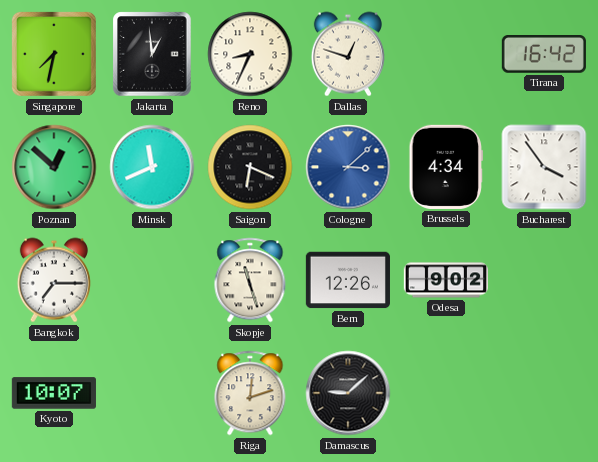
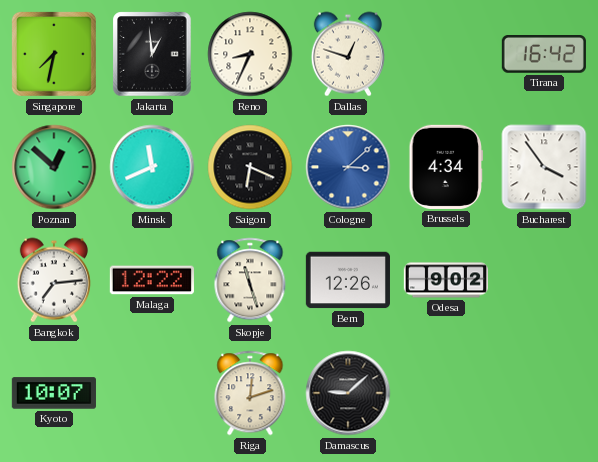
Bangkok: 7:15 -> 7:14
Malaga: none -> 12:22
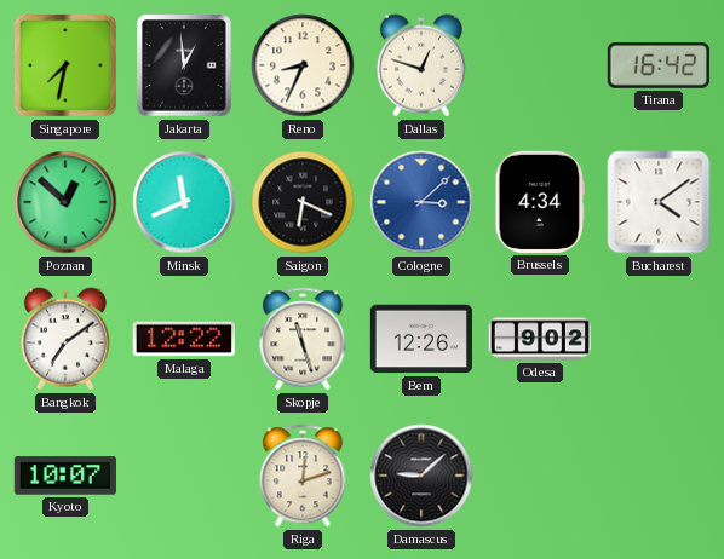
Bucharest: 3:54 -> 4:09
Bangkok: 7:14 -> 7:09
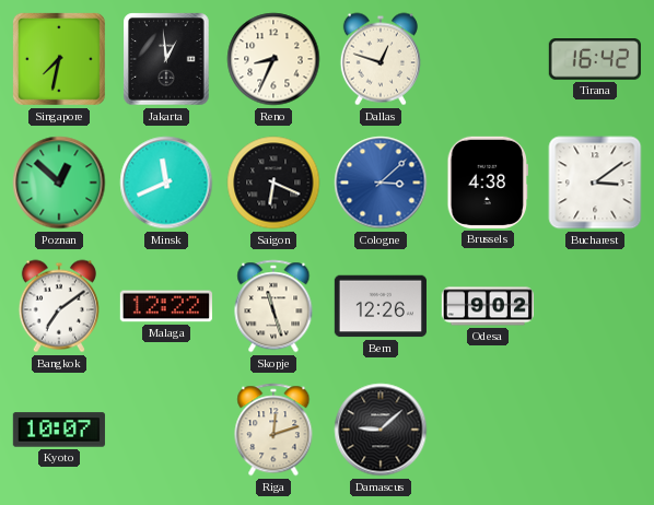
Brussels: 4:34 -> 4:38
Bucharest: 4:09 -> 3:09
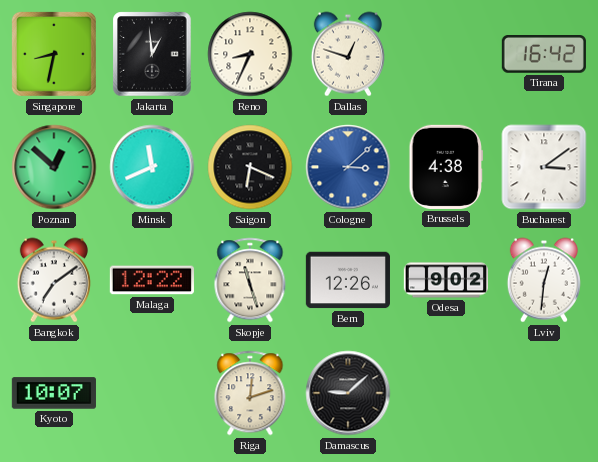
Singapore: 7:32 -> 8:32
Lviv: none -> 12:31
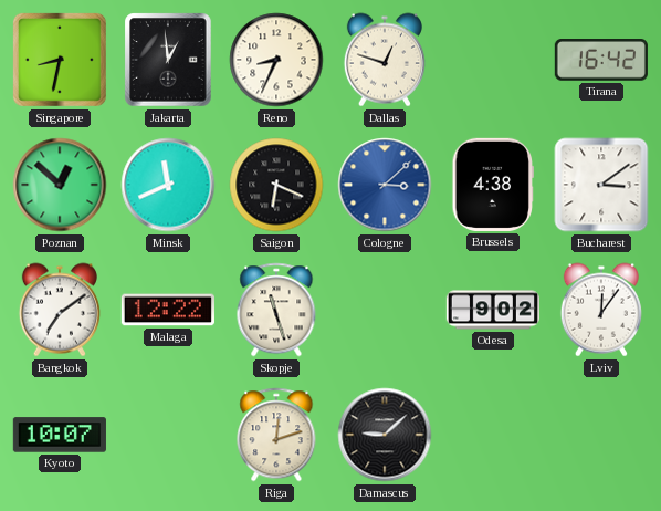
Bern: 12:26 -> none
Lviv: 12:31 -> 12:06
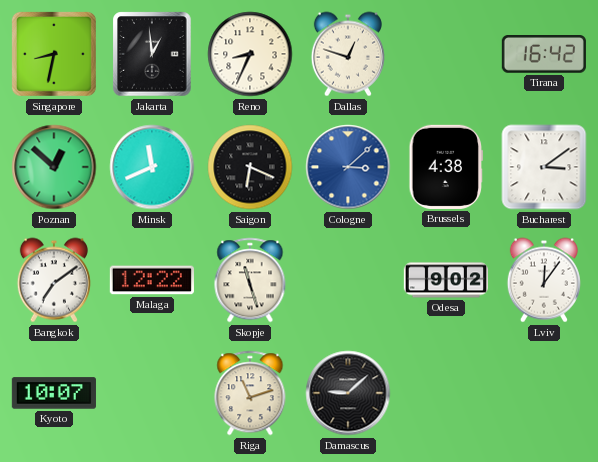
Riga: 12:12 -> 11:12
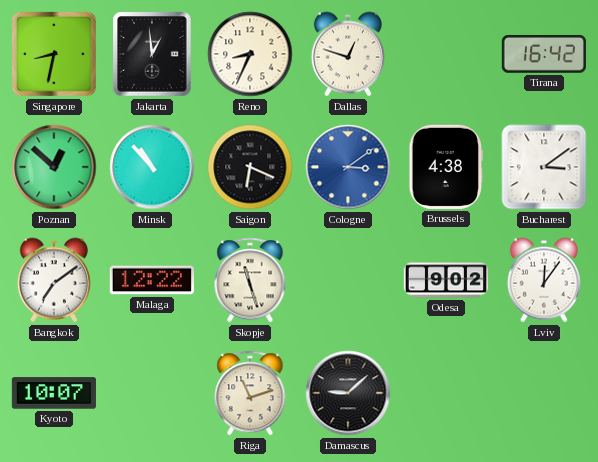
Minsk: 11:41 -> 10:53
Cologne: 3:08 -> 3:09
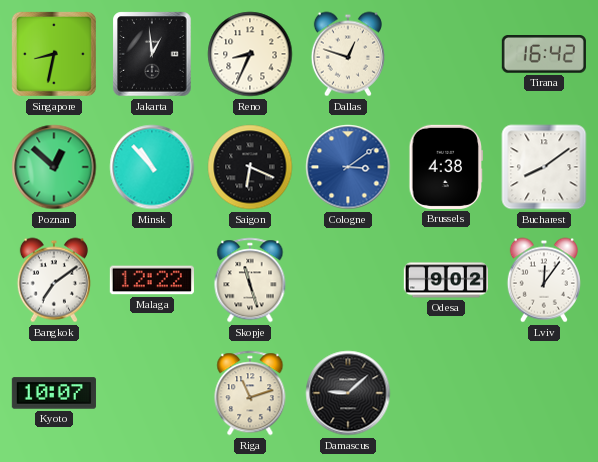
Bucharest: 3:09 -> 8:09
